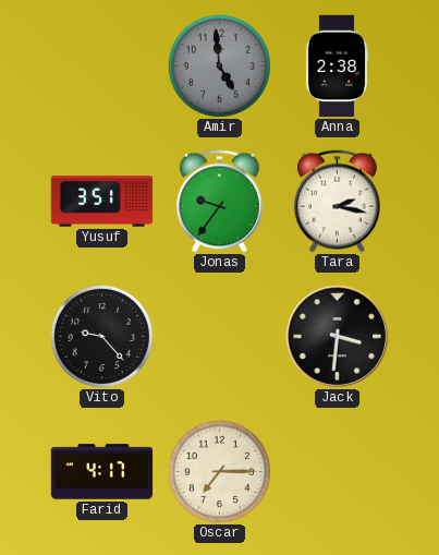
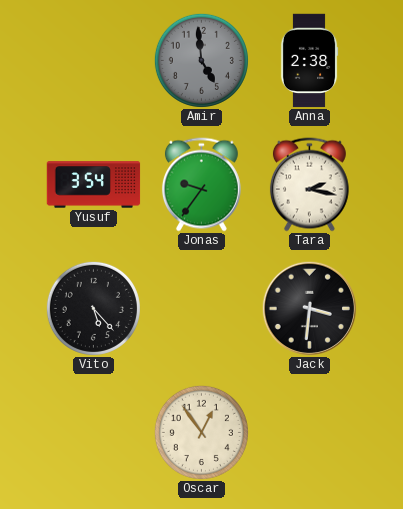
Yusuf: 3:51 -> 3:54
Vito: 9:23 -> 5:23
Farid: 4:17 -> none
Oscar: 7:15 -> 12:54
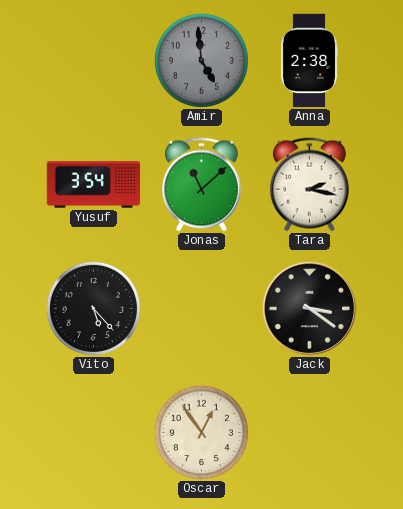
Jonas: 9:36 -> 11:08
Jack: 3:31 -> 3:21
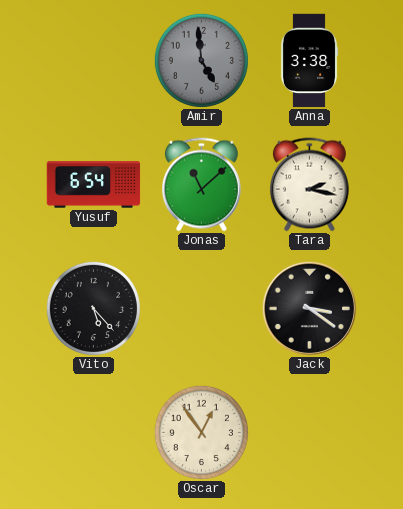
Anna: 2:38 -> 3:38
Yusuf: 3:54 -> 6:54
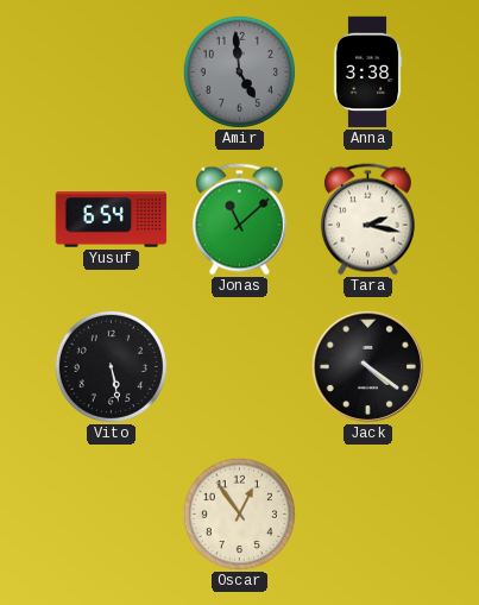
Vito: 5:23 -> 5:28
Jack: 3:21 -> 4:21
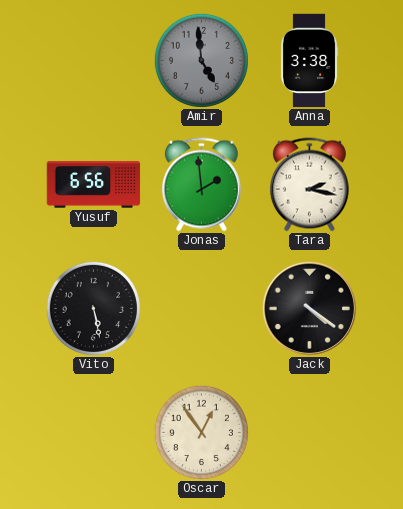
Yusuf: 6:54 -> 6:56
Jonas: 11:08 -> 1:59
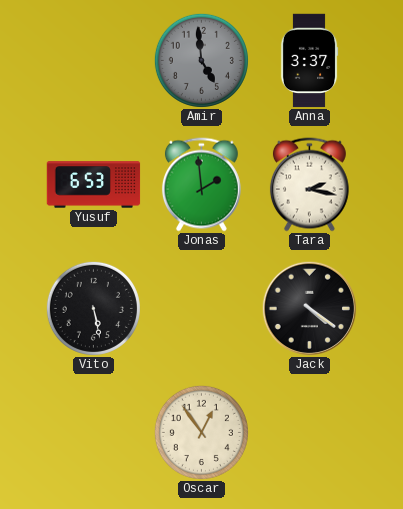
Anna: 3:38 -> 3:37
Yusuf: 6:56 -> 6:53
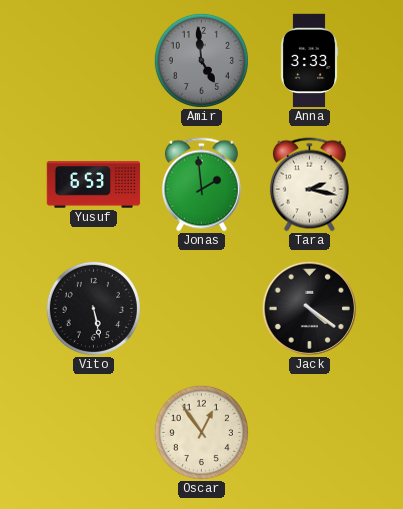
Anna: 3:37 -> 3:33
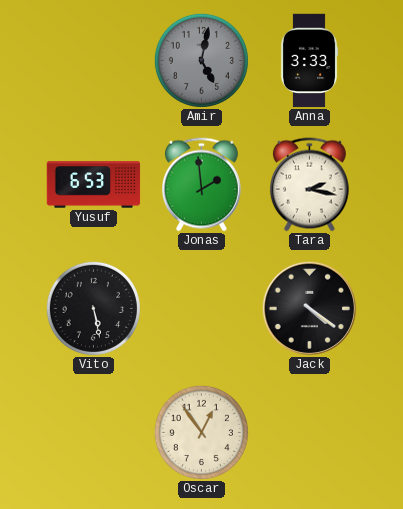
Amir: 4:59 -> 5:02
